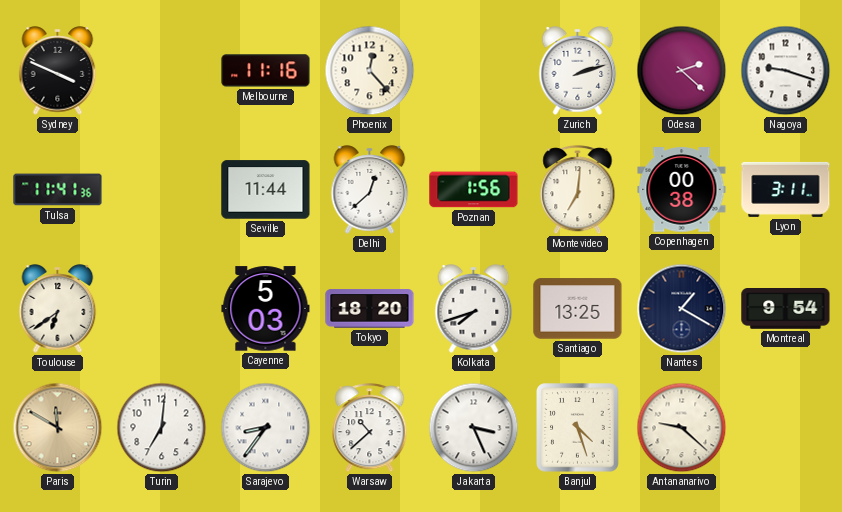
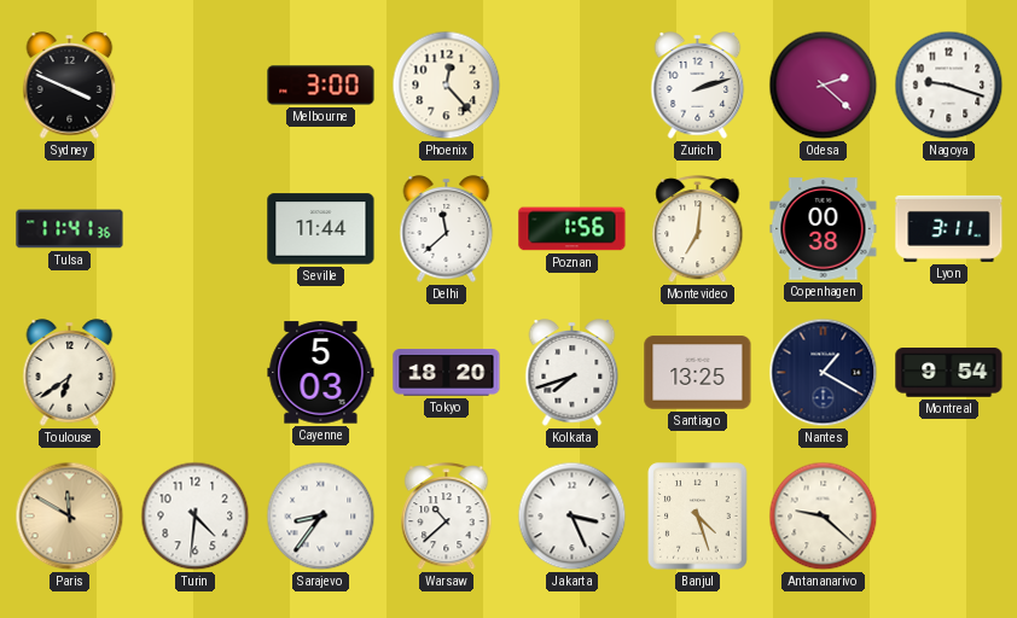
Melbourne: 11:16 -> 3:00
Delhi: 12:38 -> 11:38
Turin: 7:01 -> 4:31
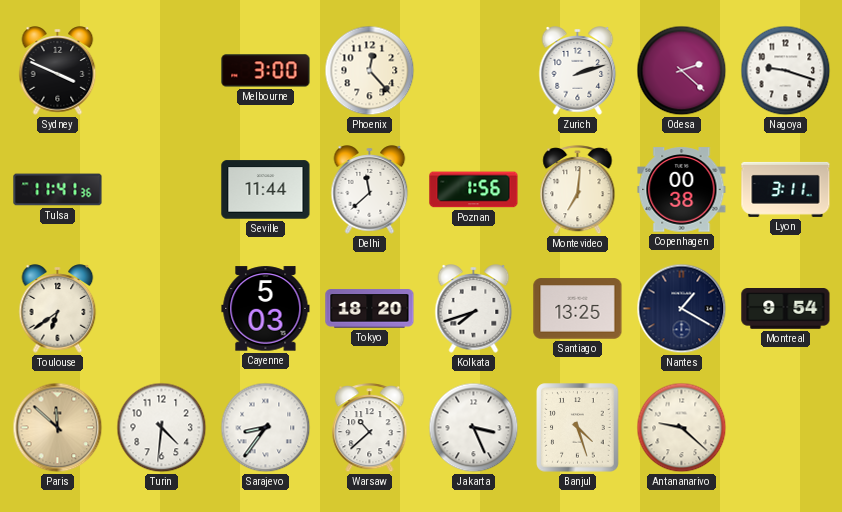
Paris: 11:50 -> 11:52
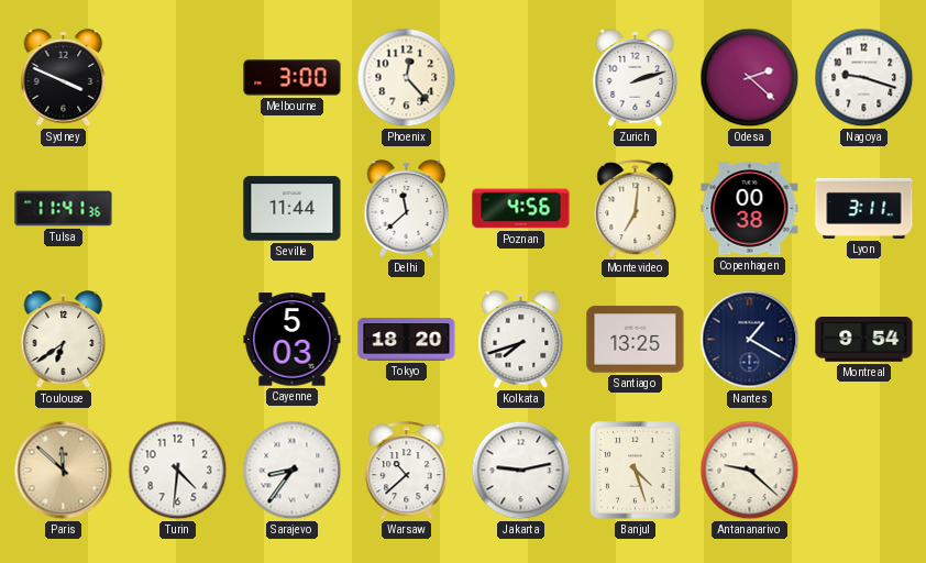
Poznan: 1:56 -> 4:56
Jakarta: 3:26 -> 9:13
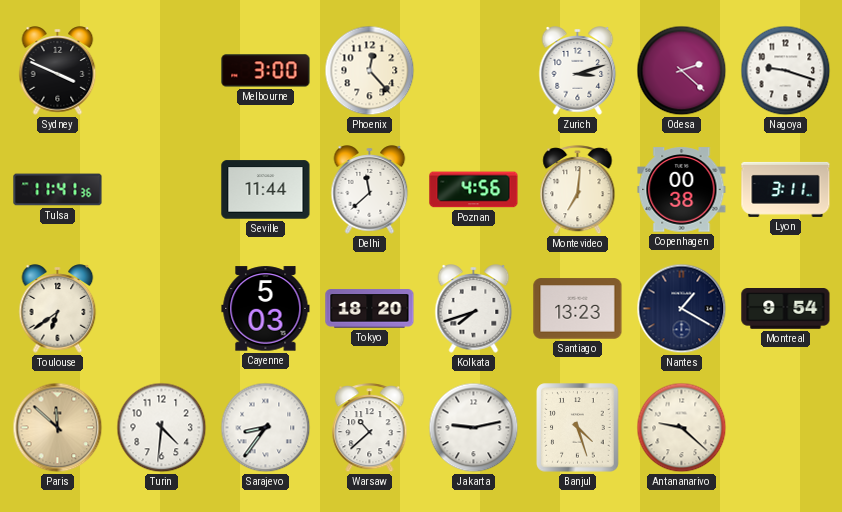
Zurich: 2:12 -> 3:12
Santiago: 13:25 -> 13:23
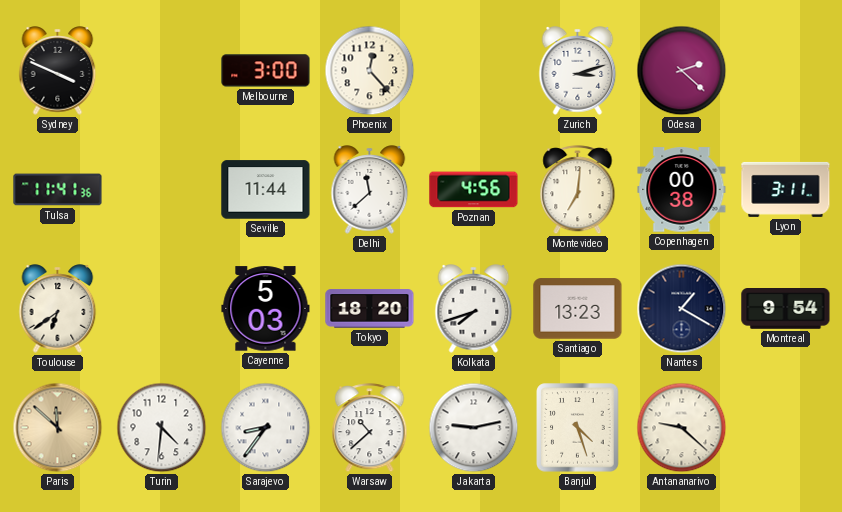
Nagoya: 9:18 -> none
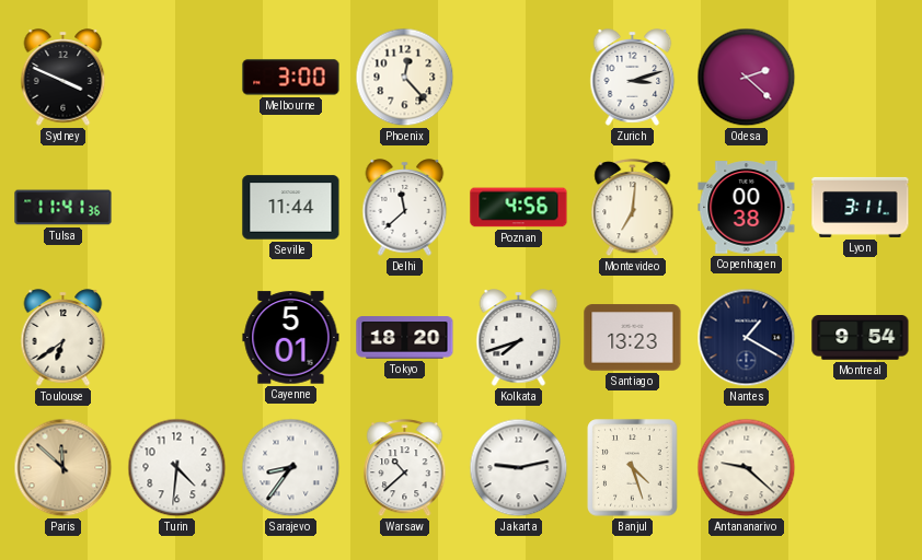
Cayenne: 5:03 -> 5:01
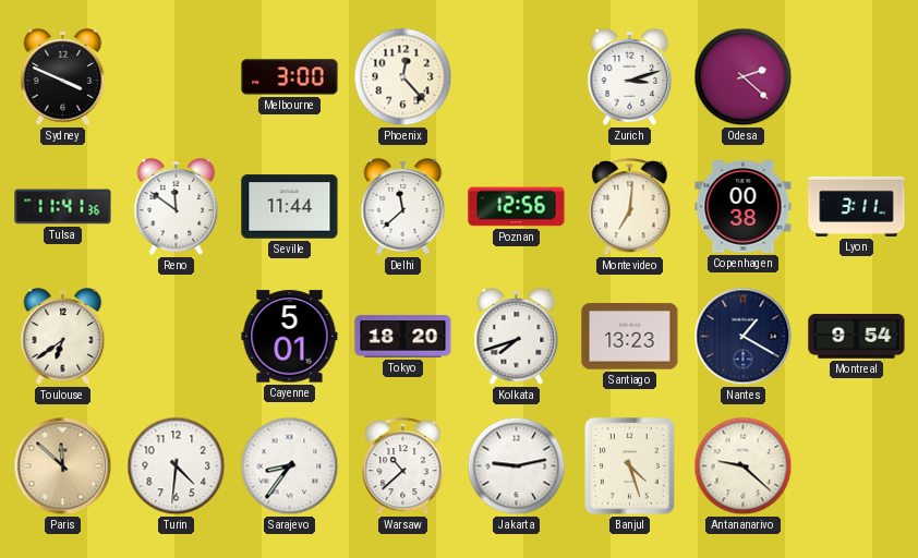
Reno: none -> 11:51
Poznan: 4:56 -> 12:56
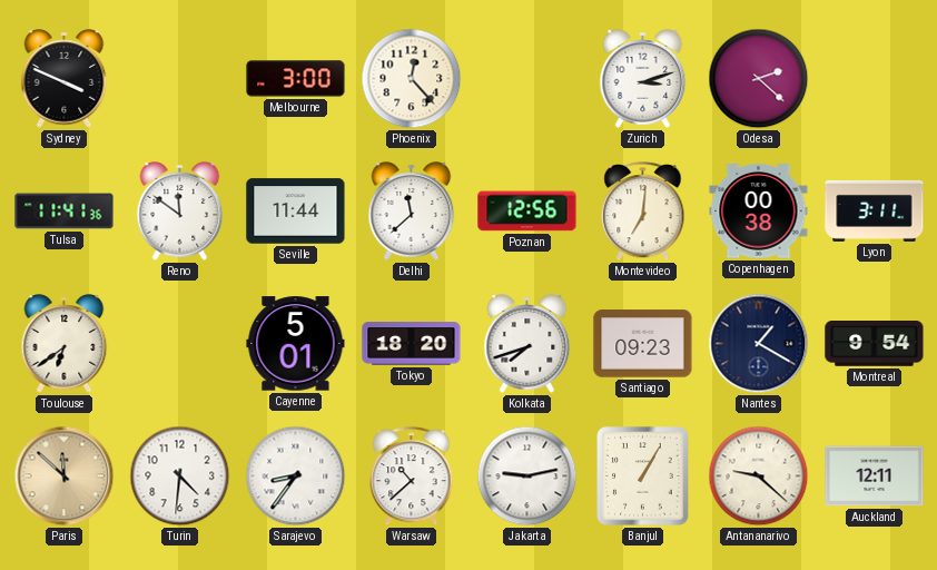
Santiago: 13:23 -> 09:23
Banjul: 4:27 -> 1:05
Auckland: none -> 12:11
